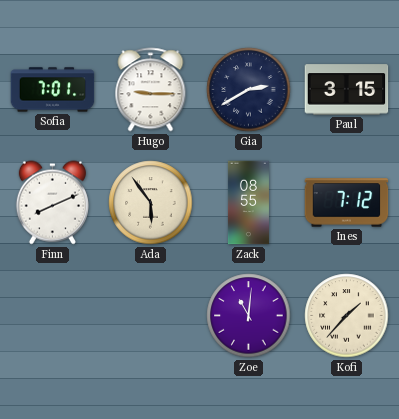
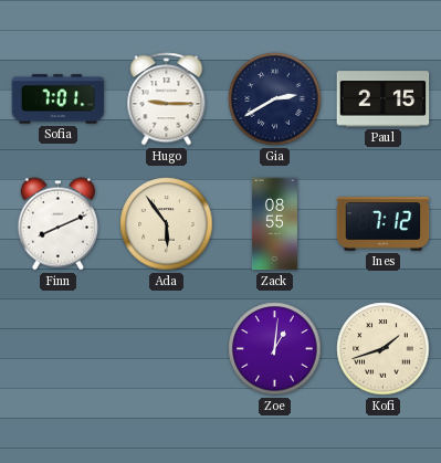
Paul: 3:15 -> 2:15
Zoe: 11:01 -> 1:01
Kofi: 1:37 -> 1:42
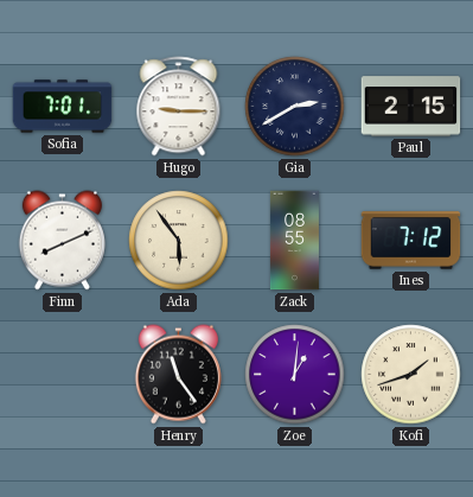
Henry: none -> 11:24
